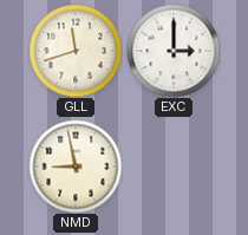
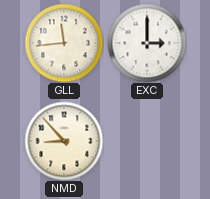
GLL: 11:42 -> 11:44
NMD: 8:58 -> 8:53
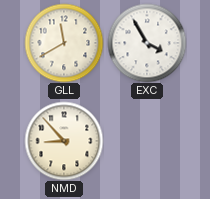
GLL: 11:44 -> 11:40
EXC: 3:00 -> 3:55
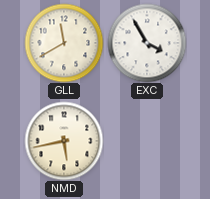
NMD: 8:53 -> 5:43
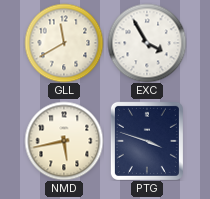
PTG: none -> 3:48
